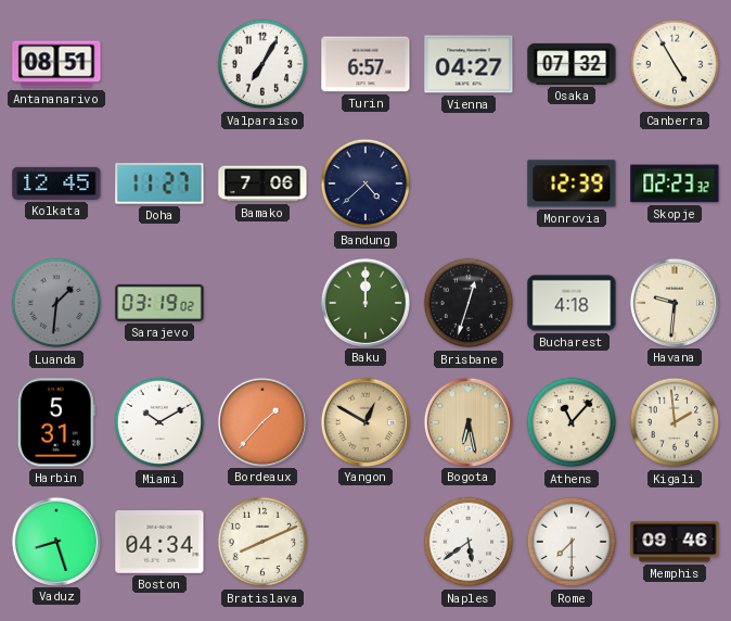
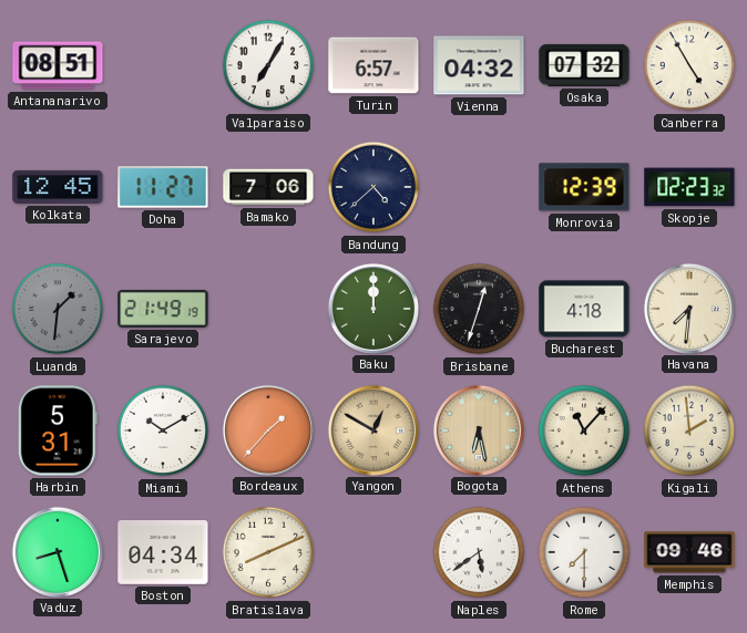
Vienna: 04:27 -> 04:32
Sarajevo: 03:19 -> 21:49
Havana: 9:31 -> 7:31
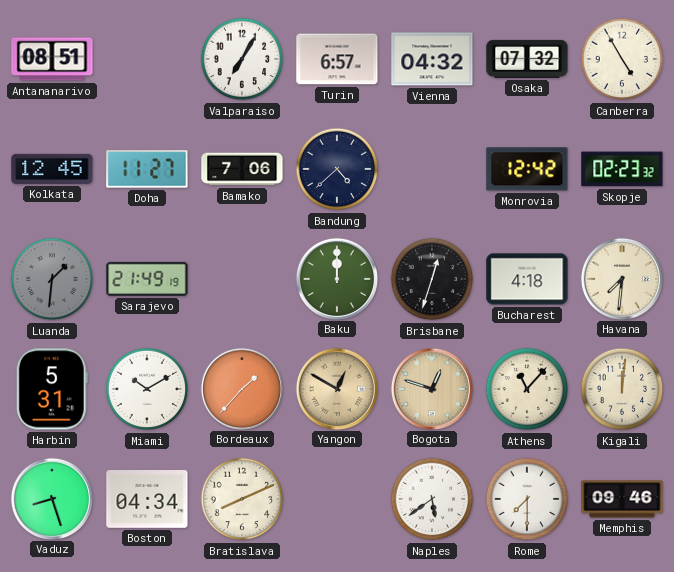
Monrovia: 12:39 -> 12:42
Bogota: 6:28 -> 12:48
Kigali: 1:59 -> 12:01
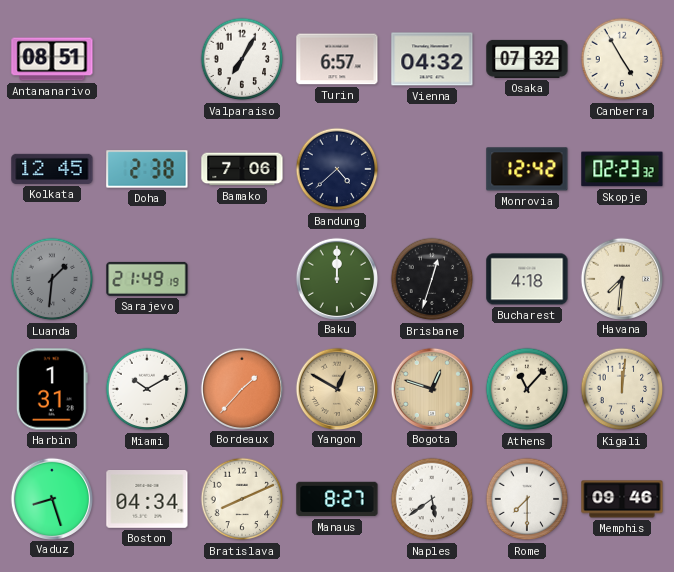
Doha: 11:27 -> 2:38
Harbin: 5:31 -> 1:31
Manaus: none -> 8:27
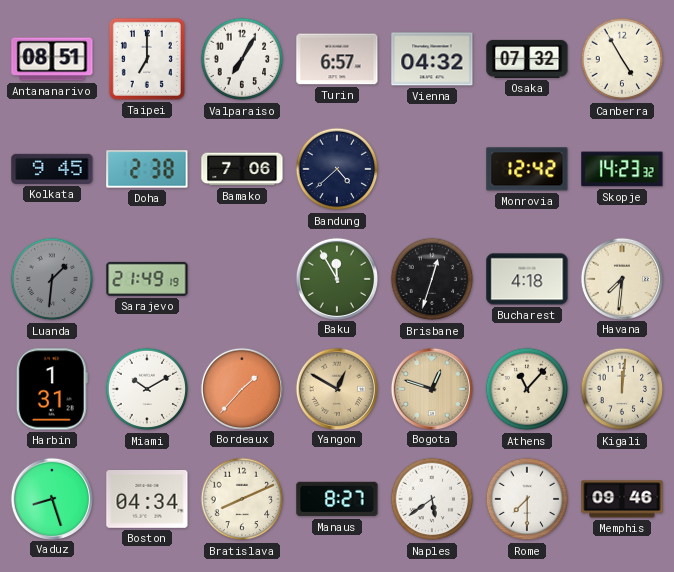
Taipei: none -> 7:00
Kolkata: 12:45 -> 9:45
Skopje: 02:23 -> 14:23
Baku: 12:00 -> 11:55
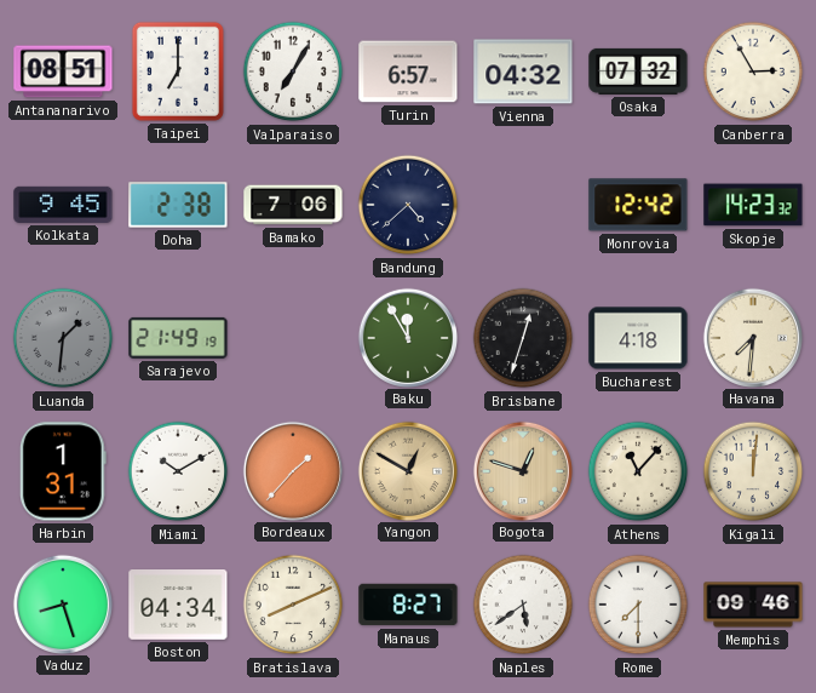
Canberra: 4:55 -> 2:55
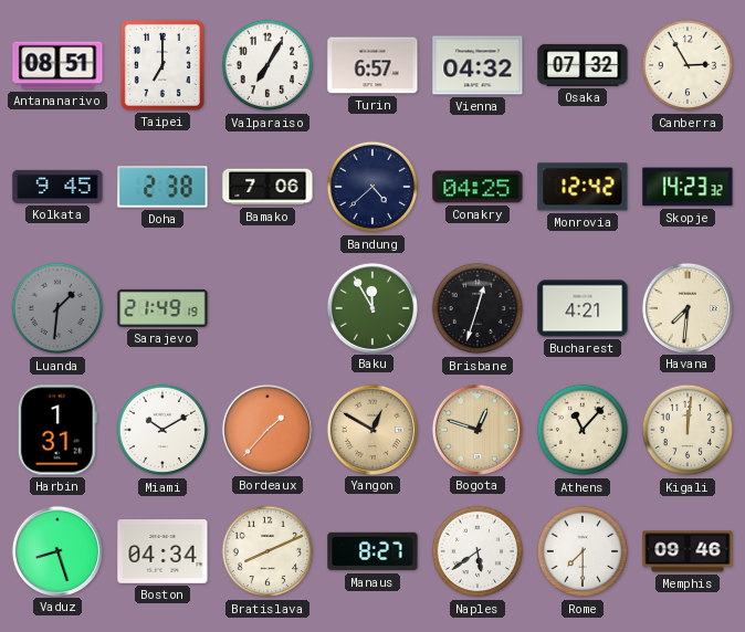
Conakry: none -> 04:25
Bucharest: 4:18 -> 4:21
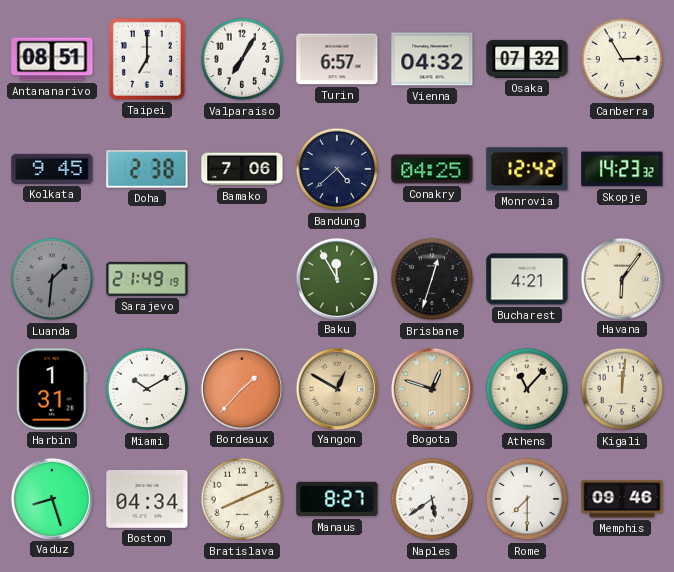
Havana: 7:31 -> 6:06
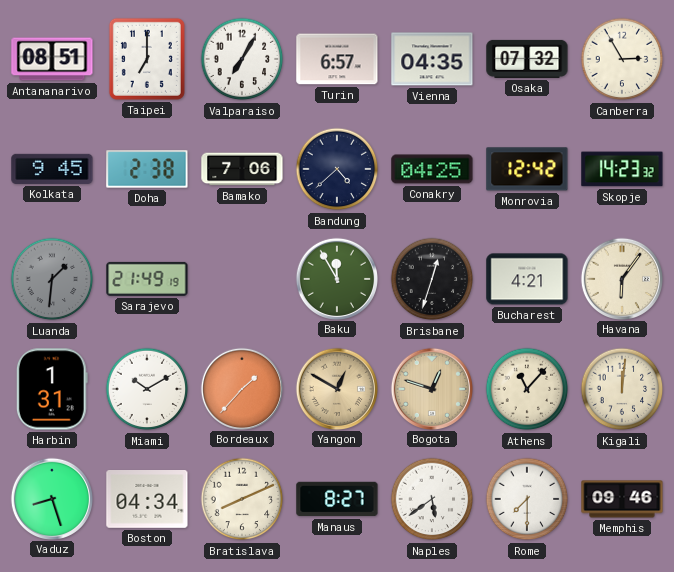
Vienna: 04:32 -> 04:35
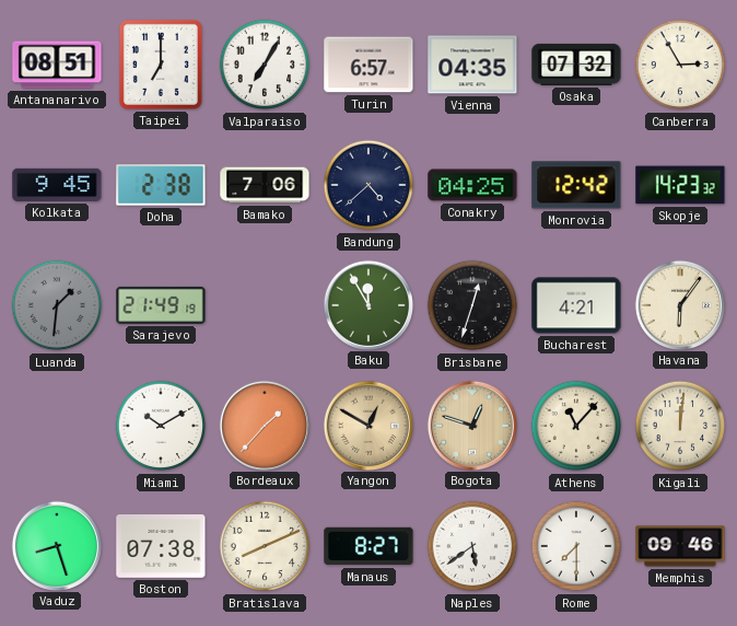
Harbin: 1:31 -> none
Boston: 04:34 -> 07:38
